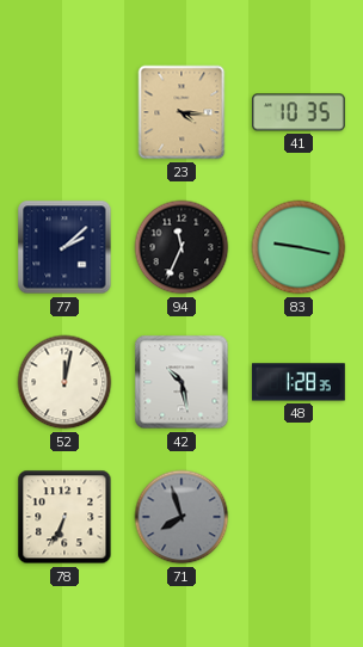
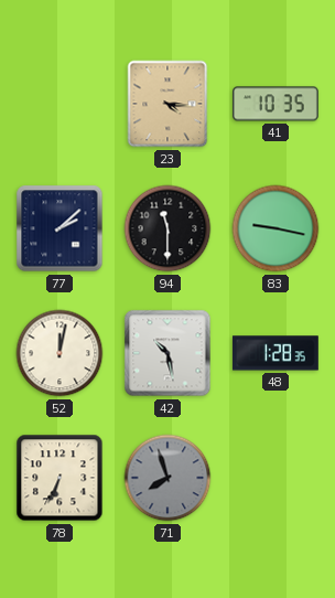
94: 11:34 -> 11:30
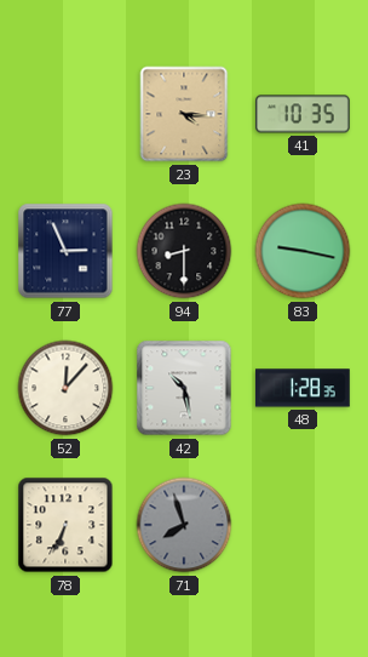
77: 2:08 -> 2:56
94: 11:30 -> 8:30
52: 12:02 -> 12:07
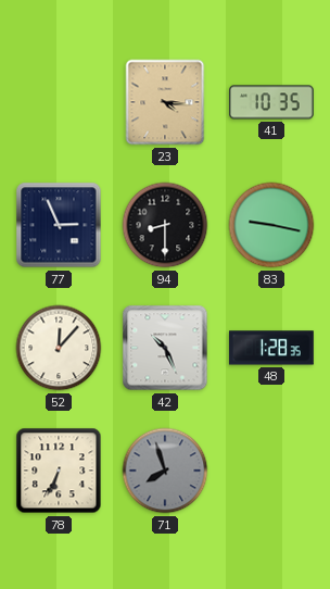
42: 10:28 -> 10:26
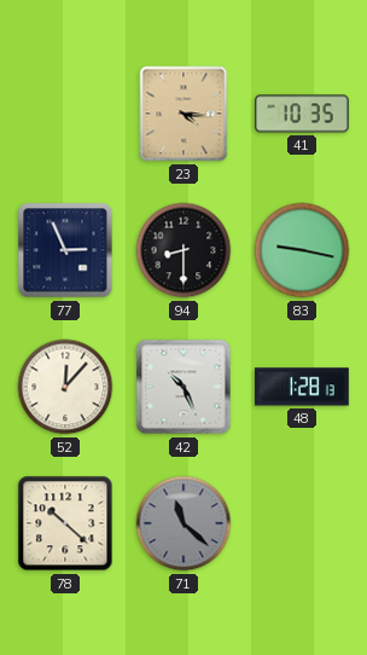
48: 1:28:35 -> 1:28:13
78: 6:34 -> 10:22
71: 7:57 -> 11:22
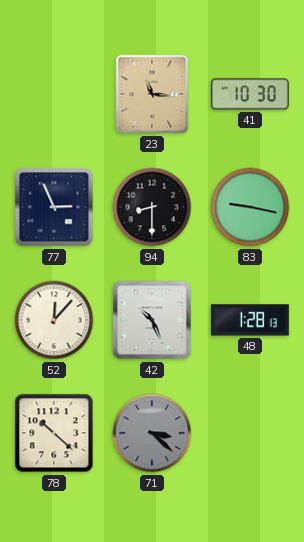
23: 4:16 -> 11:16
41: 10:35 -> 10:30
71: 11:22 -> 3:22
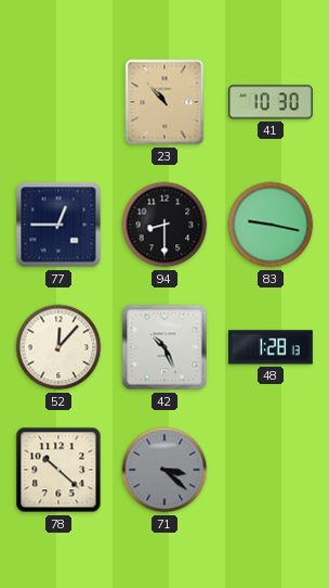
23: 11:16 -> 10:53
77: 2:56 -> 12:45
